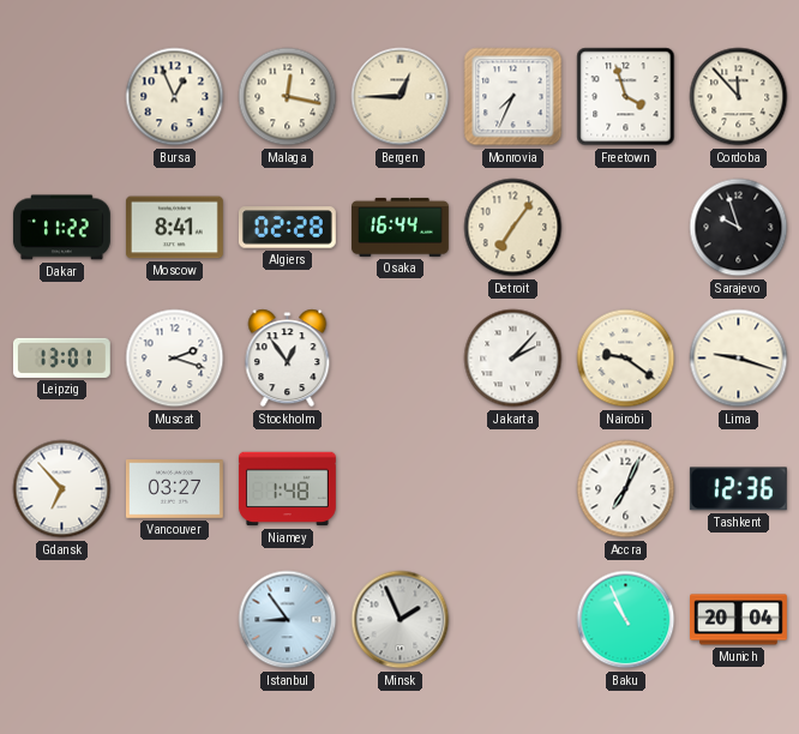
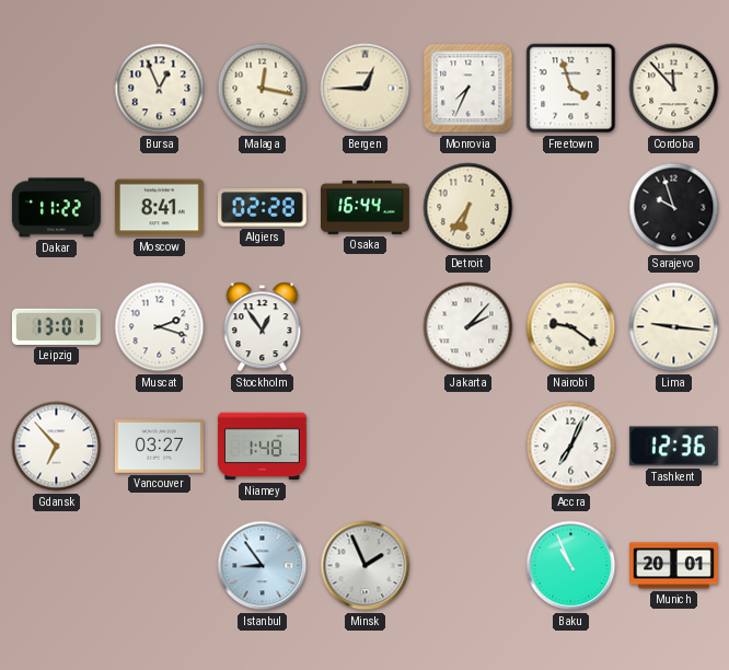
Detroit: 7:06 -> 6:36
Lima: 9:18 -> 9:16
Munich: 20:04 -> 20:01
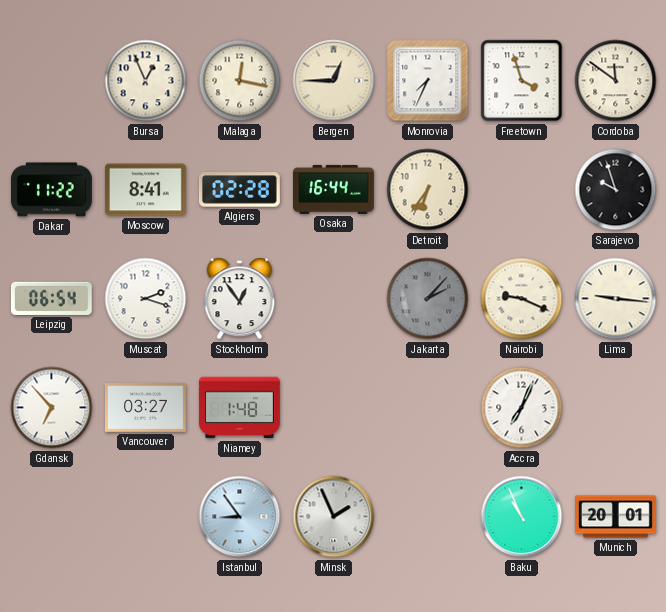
Cordoba: 11:53 -> 11:51
Leipzig: 13:01 -> 06:54
Jakarta dial: white -> grey
Nairobi: 9:21 -> 9:19
Tashkent: 12:36 -> none
